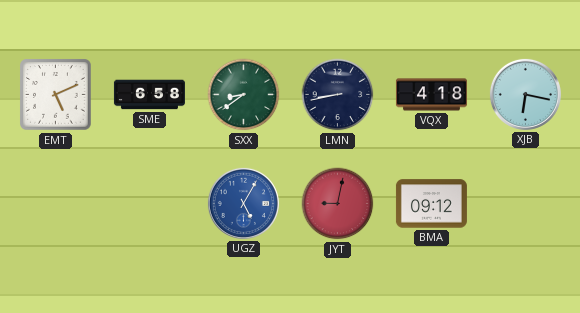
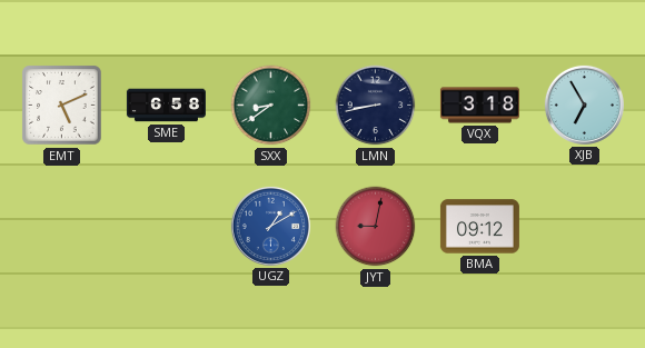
VQX: 4:18 -> 3:18
XJB: 6:17 -> 6:55
UGZ: 5:05 -> 1:10
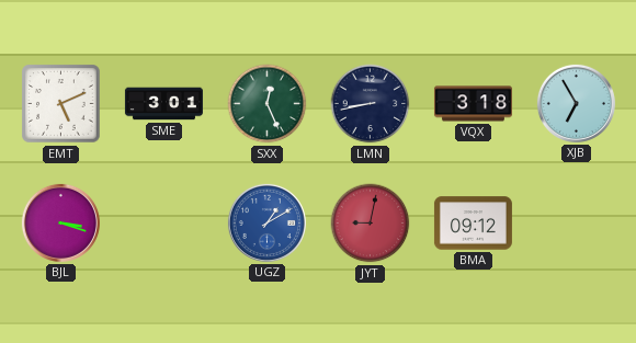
SME: 6:58 -> 3:01
SXX: 8:39 -> 12:26
BJL: none -> 3:18
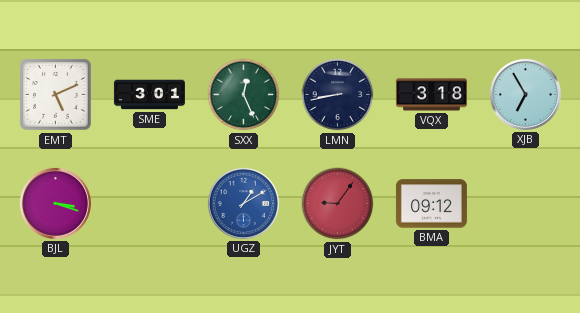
JYT: 9:02 -> 9:06
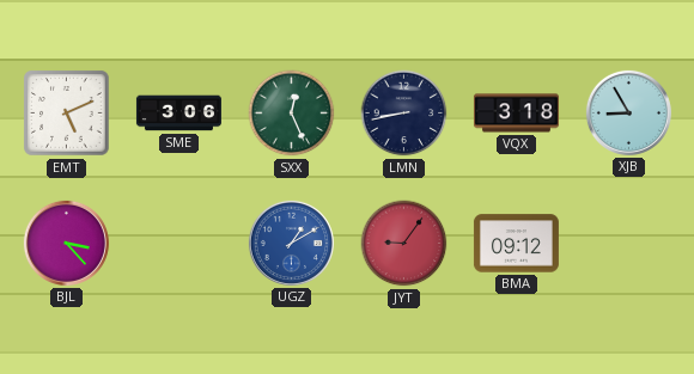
SME: 3:01 -> 3:06
XJB: 6:55 -> 8:55
BJL: 3:18 -> 3:23
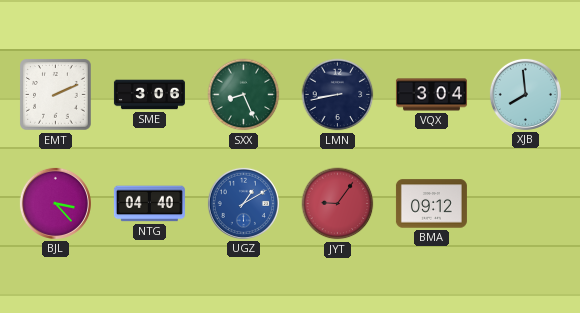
EMT: 5:11 -> 2:11
SXX: 12:26 -> 8:26
VQX: 3:18 -> 3:04
XJB: 8:55 -> 7:59
NTG: none -> 04:40
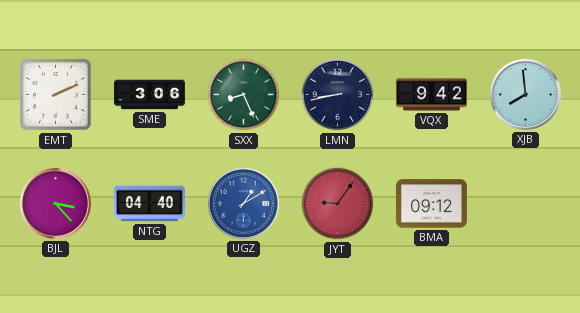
VQX: 3:04 -> 9:42
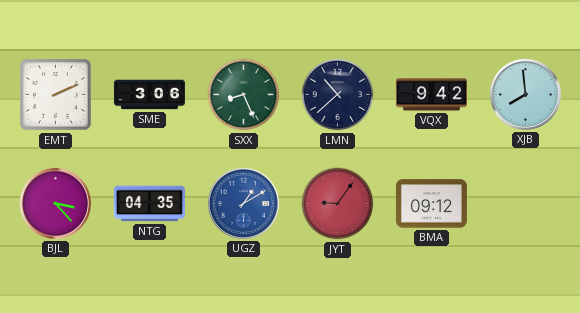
LMN: 8:43 -> 10:38
NTG: 04:40 -> 04:35
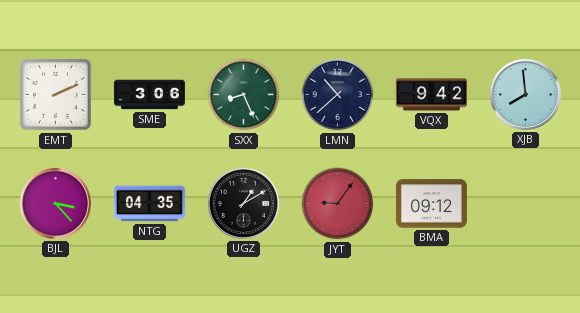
UGZ dial: blue -> black
